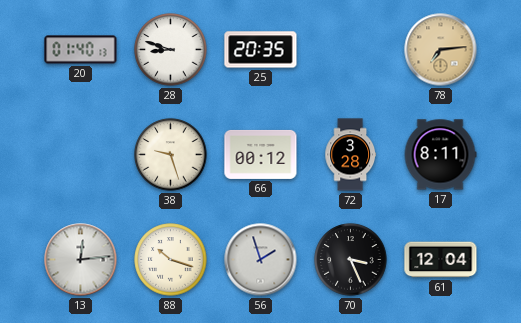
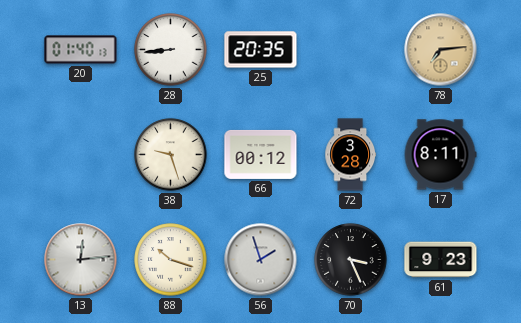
28: 8:48 -> 8:44
61: 12:04 -> 9:23
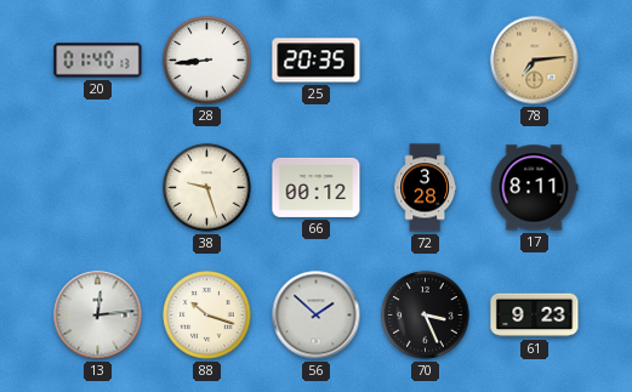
56: 1:57 -> 1:52
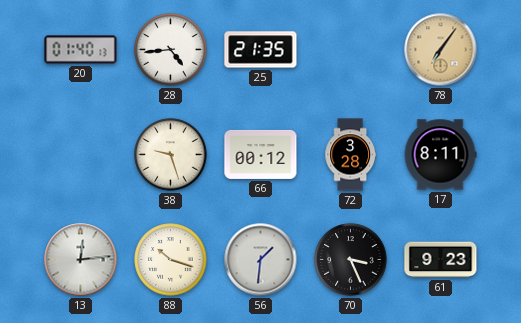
28: 8:44 -> 4:44
25: 20:35 -> 21:35
78: 7:14 -> 7:06
56: 1:52 -> 1:31
